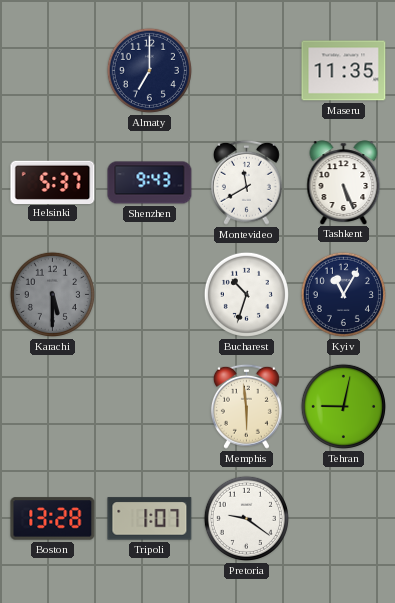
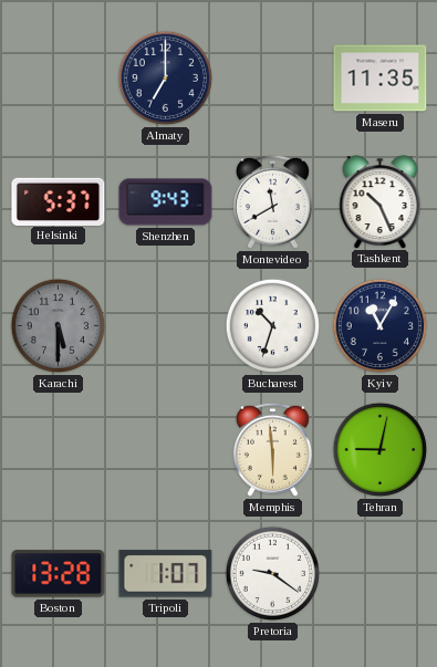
Tashkent: 5:26 -> 10:26
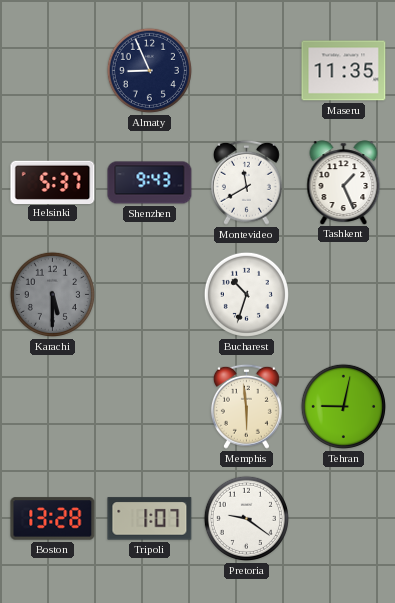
Almaty: 7:00 -> 8:56
Tashkent: 10:26 -> 1:26
Kyiv: 11:05 -> none
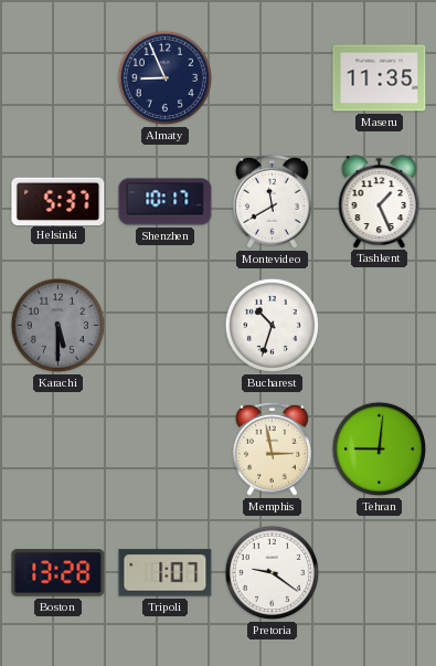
Shenzhen: 9:43 -> 10:17
Memphis: 5:59 -> 2:58
Tehran: 9:02 -> 9:01
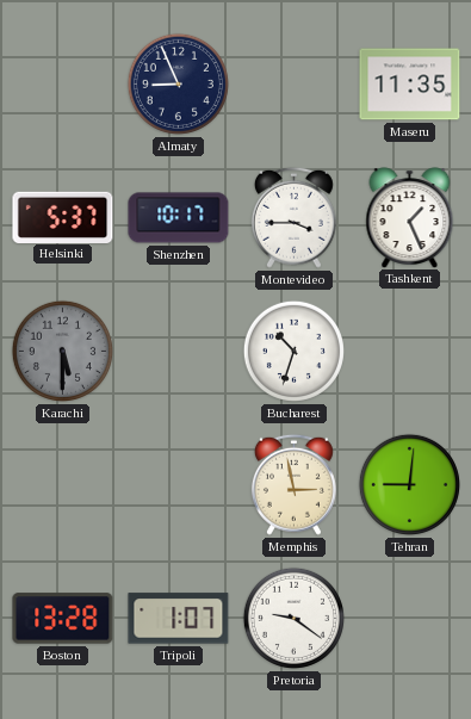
Montevideo: 11:40 -> 3:45
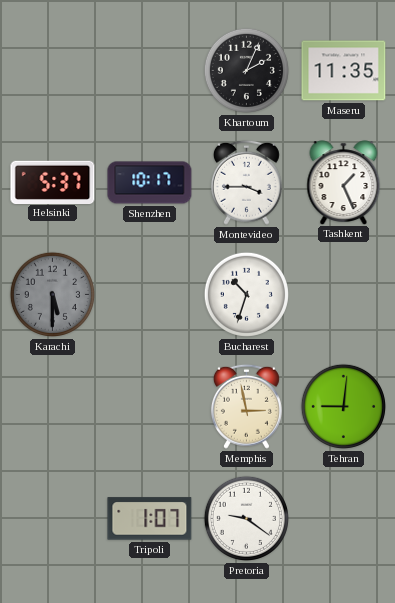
Almaty: 8:56 -> none
Khartoum: none -> 2:04
Boston: 13:28 -> none
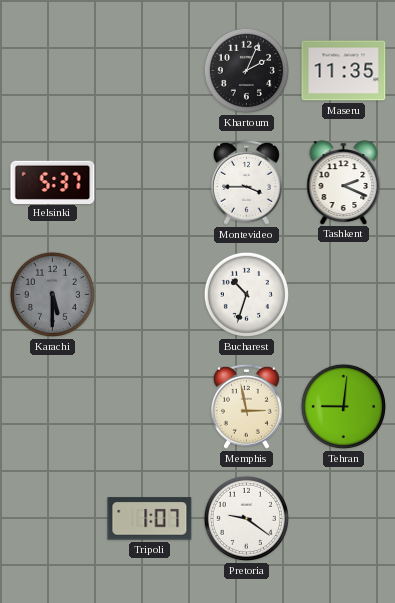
Shenzhen: 10:17 -> none
Tashkent: 1:26 -> 2:19
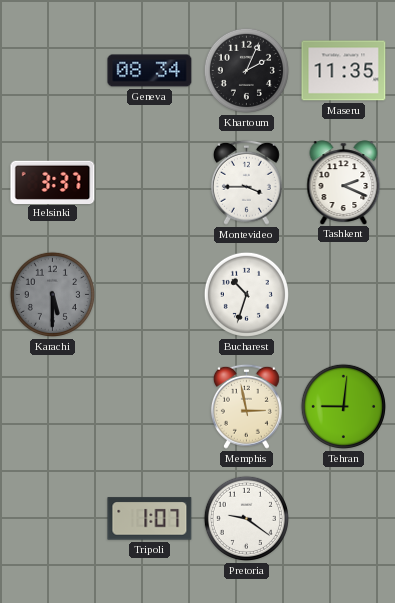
Geneva: none -> 08:34
Helsinki: 5:37 -> 3:37
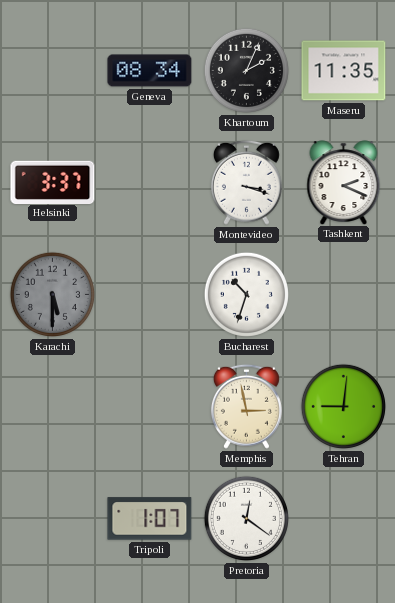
Montevideo: 3:45 -> 3:18
Pretoria: 9:21 -> 12:21
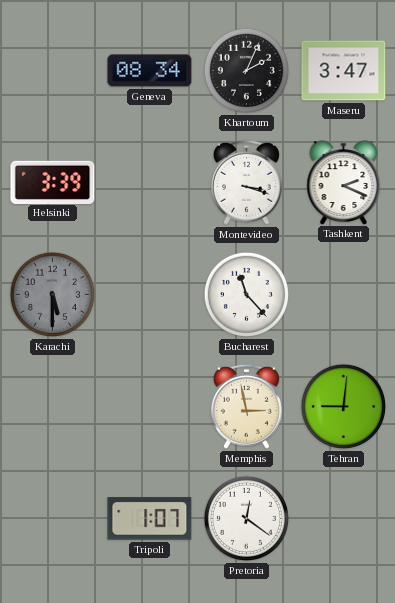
Maseru: 11:35 -> 3:47
Helsinki: 3:37 -> 3:39
Bucharest: 10:33 -> 11:23
